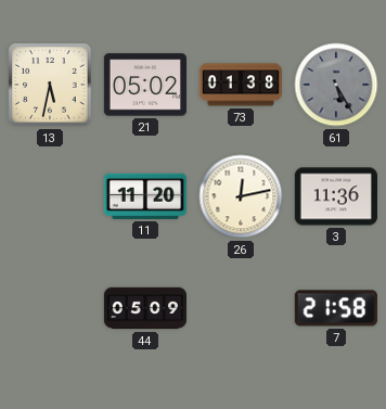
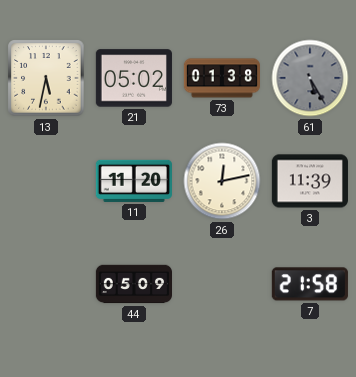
3: 11:36 -> 11:39
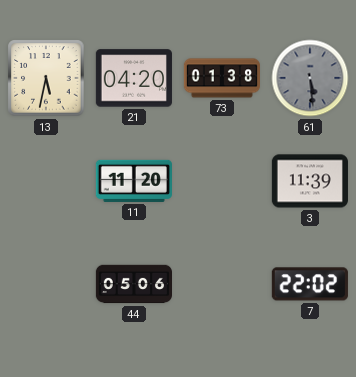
21: 05:02 -> 04:20
61: 5:25 -> 5:29
26: 12:13 -> none
44: 05:09 -> 05:06
7: 21:58 -> 22:02
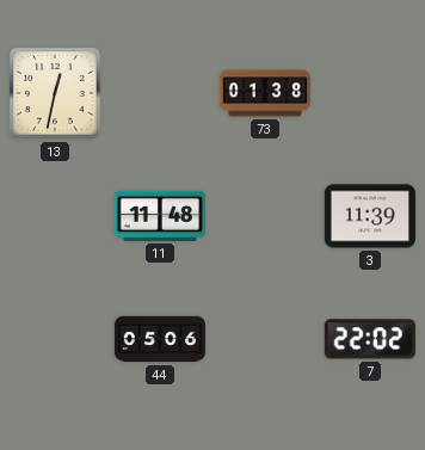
13: 5:32 -> 12:32
21: 04:20 -> none
61: 5:29 -> none
11: 11:20 -> 11:48
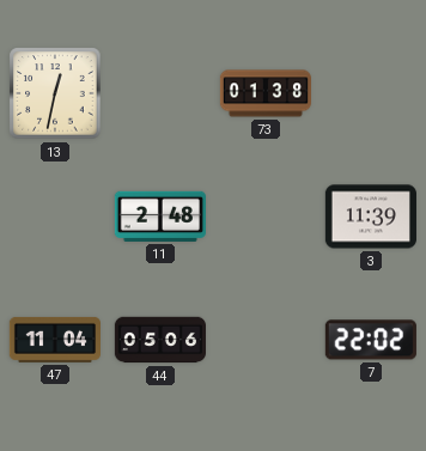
11: 11:48 -> 2:48
47: none -> 11:04
